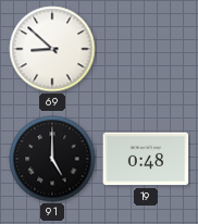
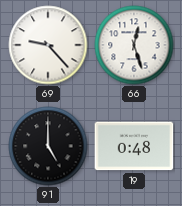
69: 8:52 -> 9:23
66: none -> 12:27
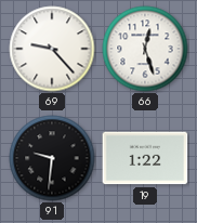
91: 5:00 -> 9:31
19: 0:48 -> 1:22
